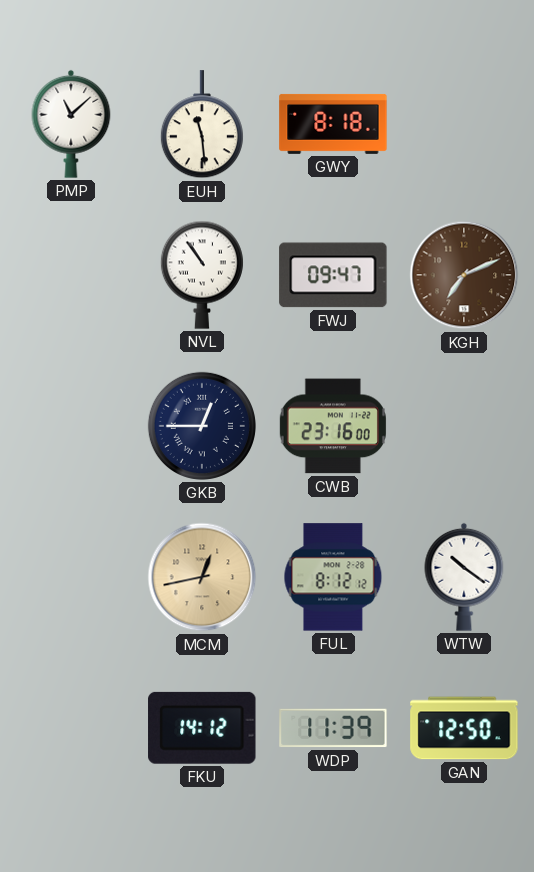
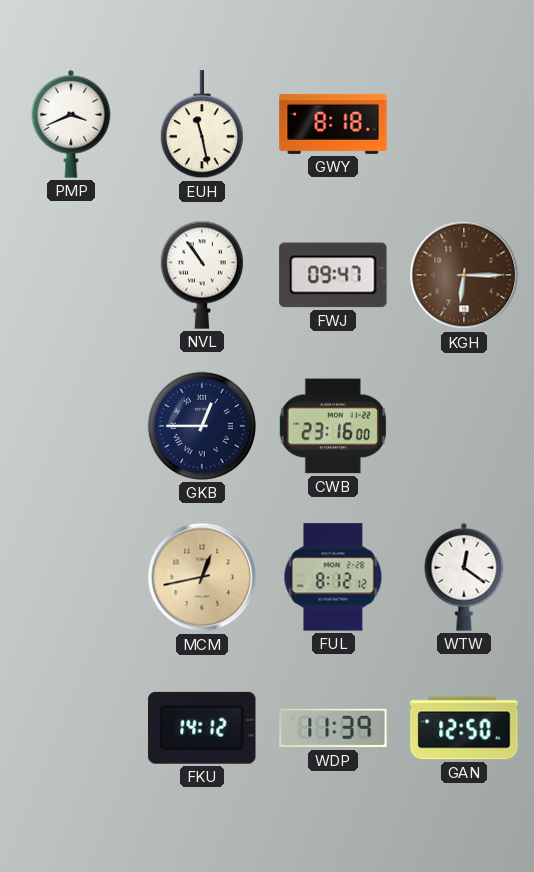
PMP: 11:08 -> 3:41
EUH: 11:29 -> 11:28
KGH: 7:11 -> 6:15
WTW: 10:21 -> 12:21
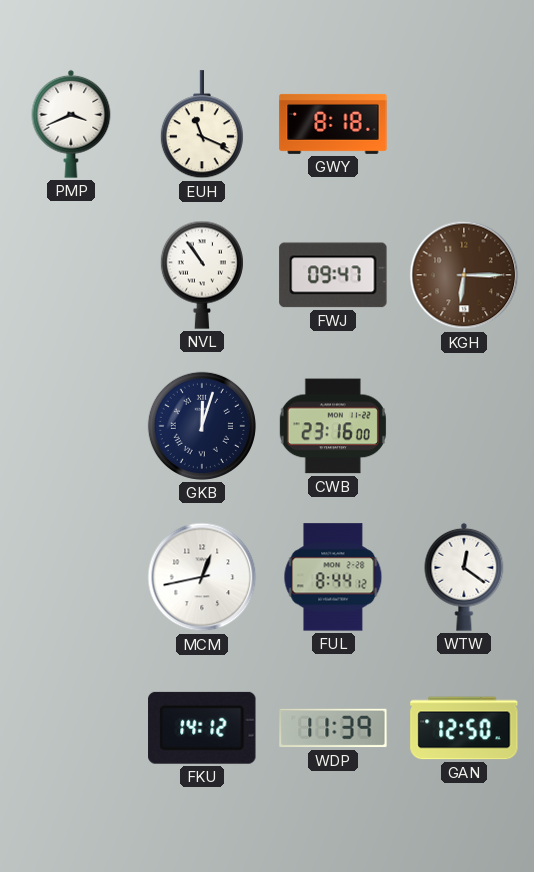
EUH: 11:28 -> 11:19
GKB: 12:45 -> 12:03
MCM dial: champagne -> white
FUL: 8:12 -> 8:44
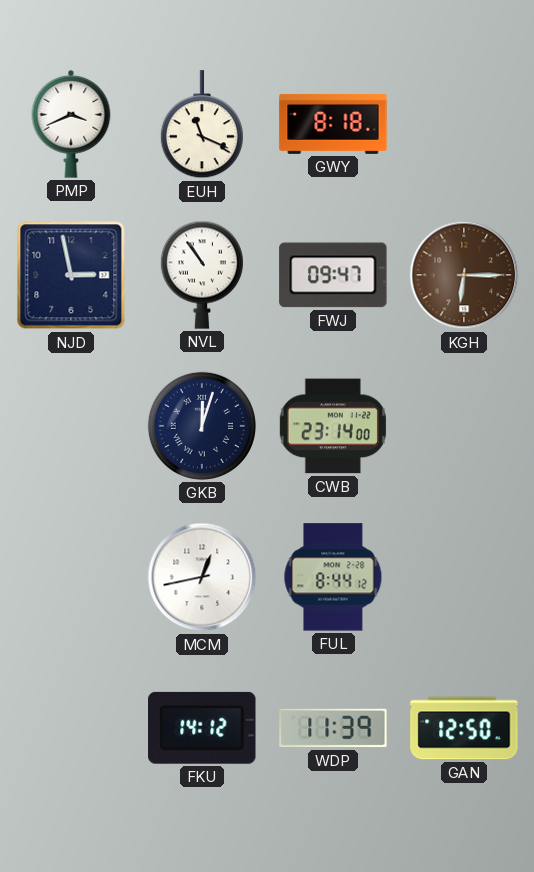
NJD: none -> 2:58
CWB: 23:16 -> 23:14
WTW: 12:21 -> none
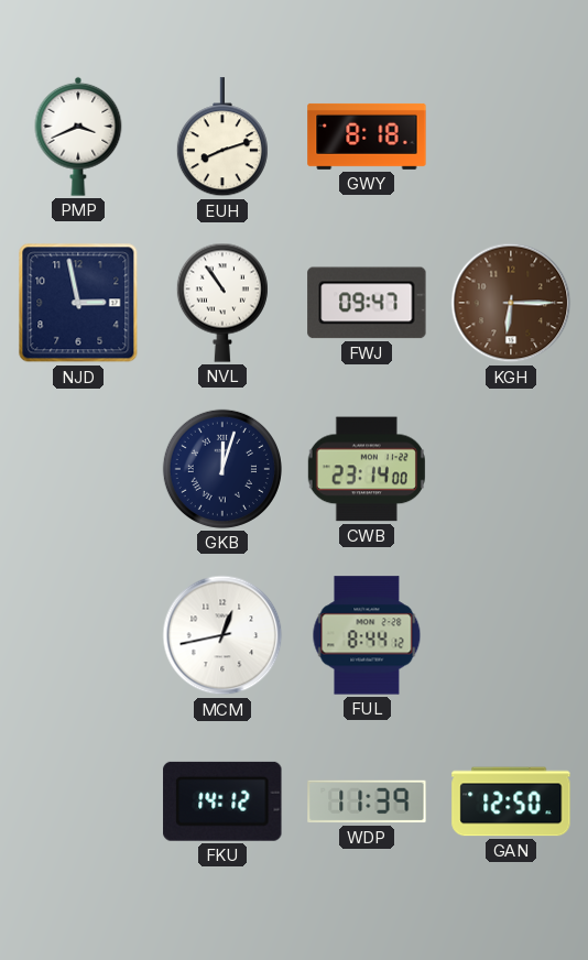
EUH: 11:19 -> 8:12
